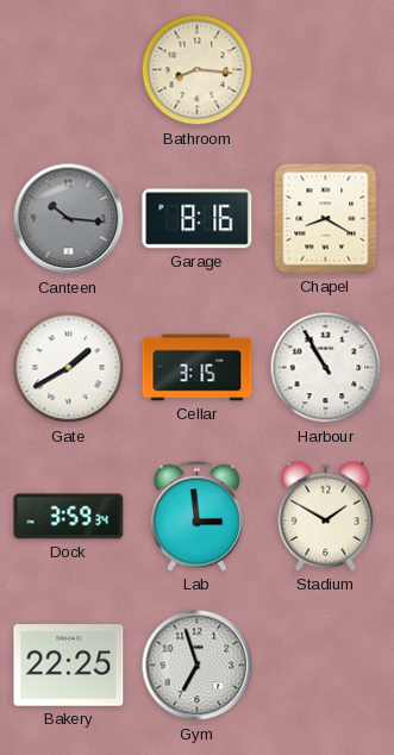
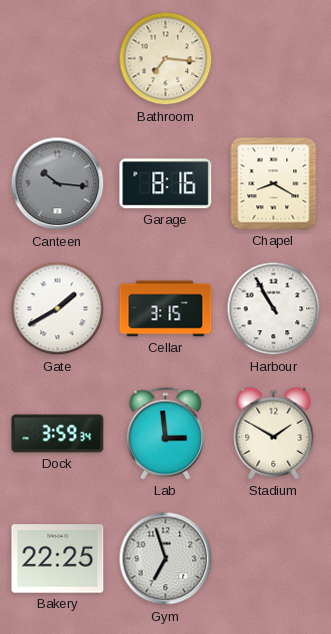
Bathroom: 8:16 -> 7:16
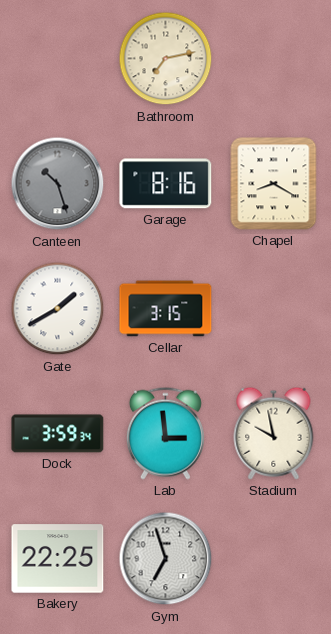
Bathroom: 7:16 -> 7:13
Canteen: 10:16 -> 10:27
Harbour: 10:55 -> none
Stadium: 1:50 -> 9:58
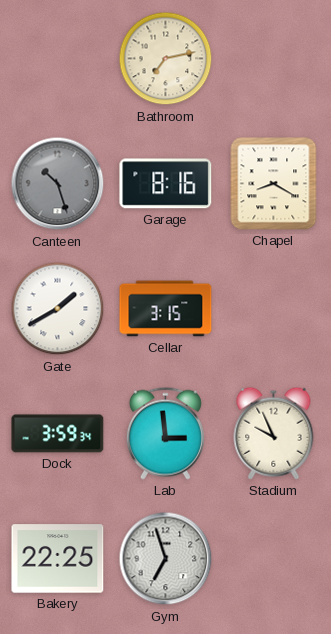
Stadium: 9:58 -> 9:56
